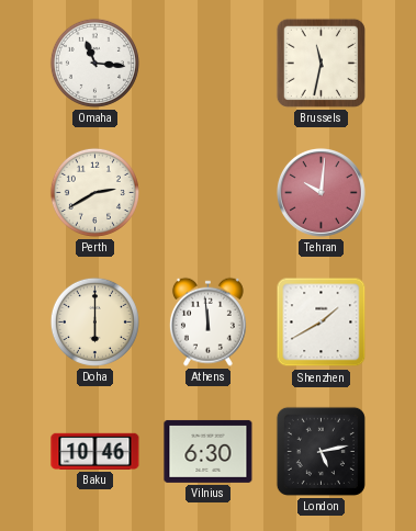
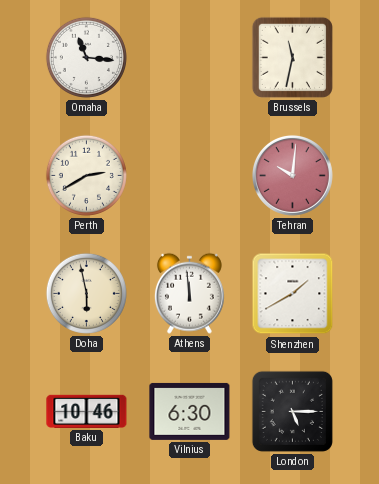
Doha: 6:00 -> 5:58
London: 5:13 -> 5:15
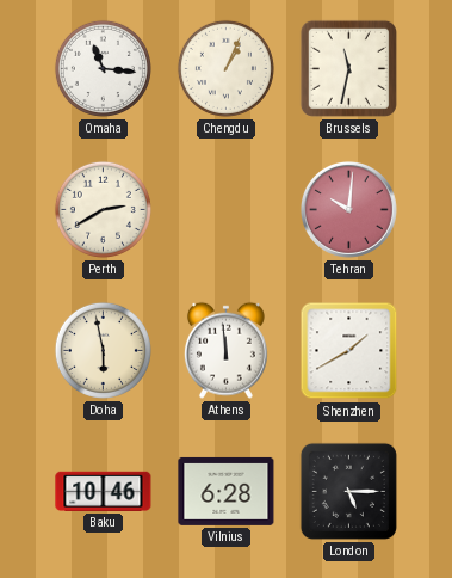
Chengdu: none -> 1:04
Vilnius: 6:30 -> 6:28
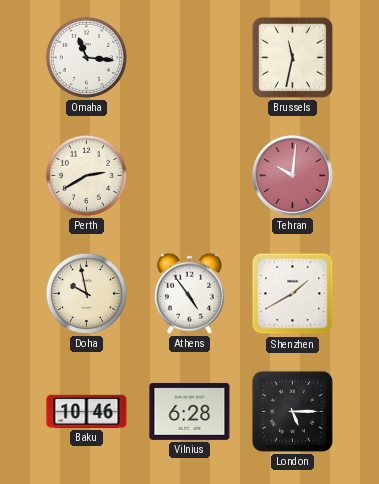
Chengdu: 1:04 -> none
Doha: 5:58 -> 9:58
Athens: 11:59 -> 4:54
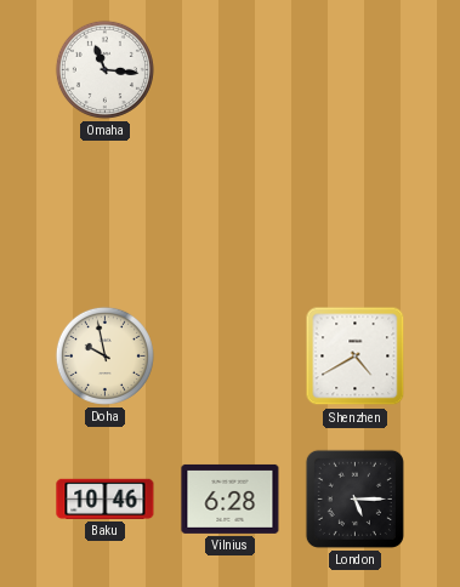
Brussels: 11:32 -> none
Perth: 2:40 -> none
Tehran: 10:01 -> none
Athens: 4:54 -> none
Shenzhen: 1:40 -> 4:40
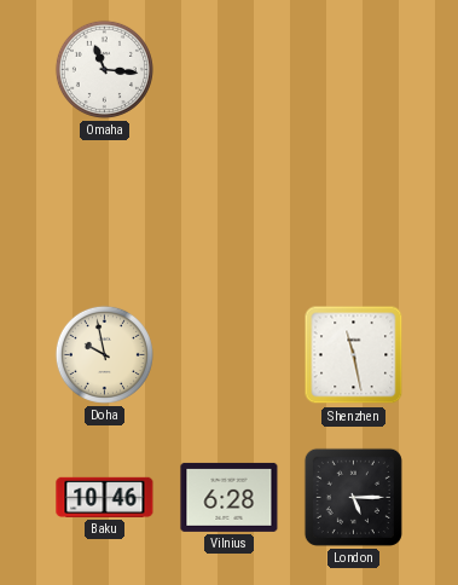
Shenzhen: 4:40 -> 11:28
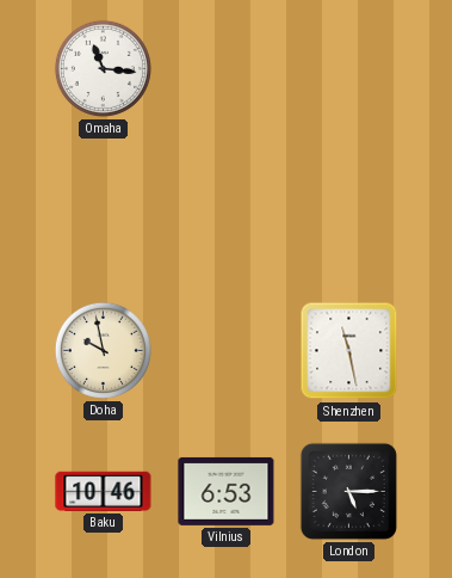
Vilnius: 6:28 -> 6:53
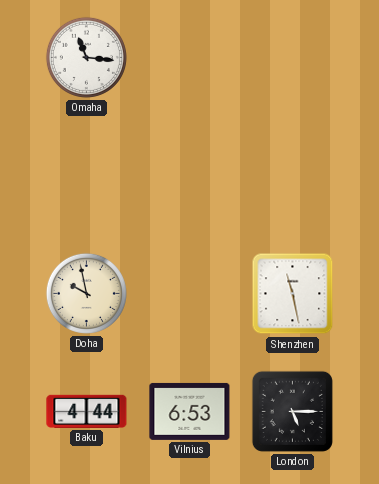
Baku: 10:46 -> 4:44
